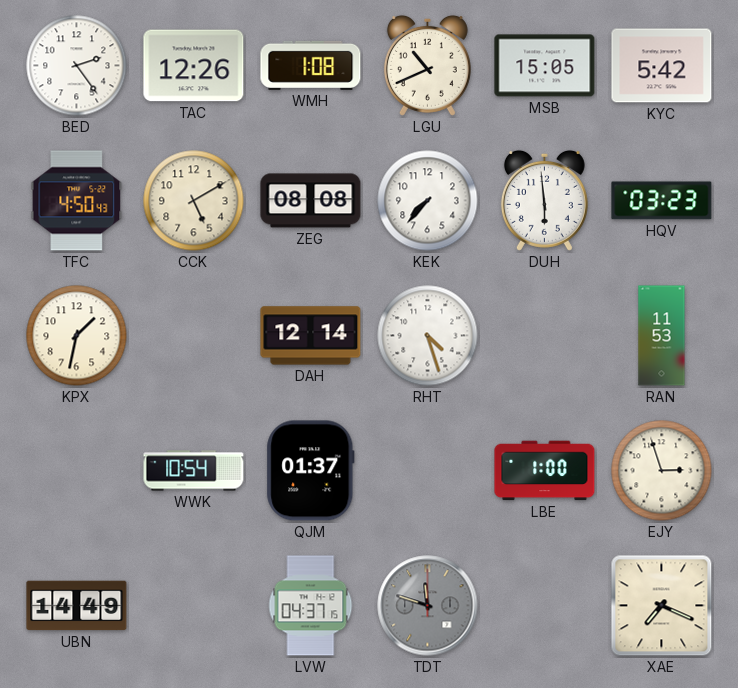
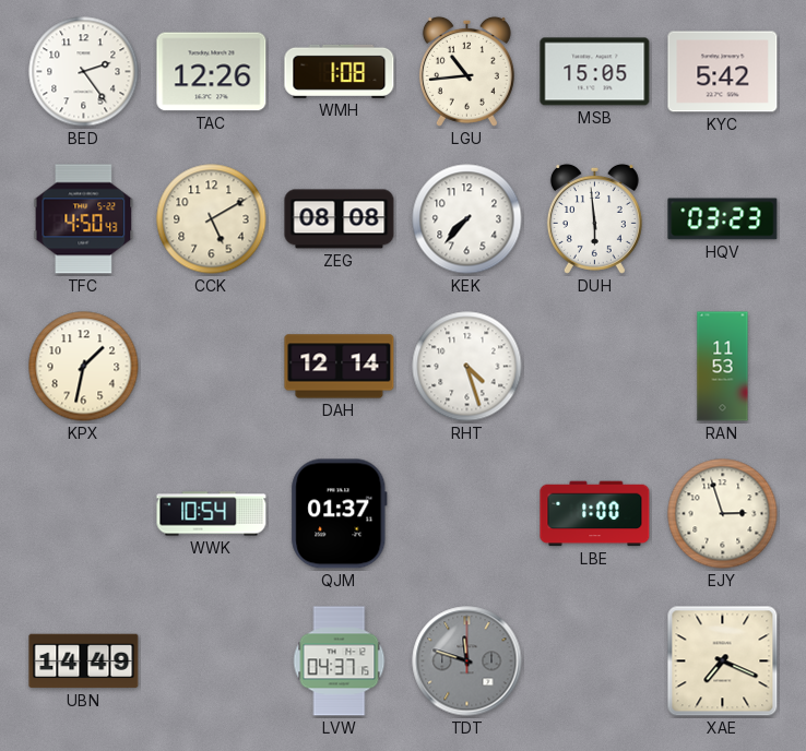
LGU: 10:41 -> 10:44
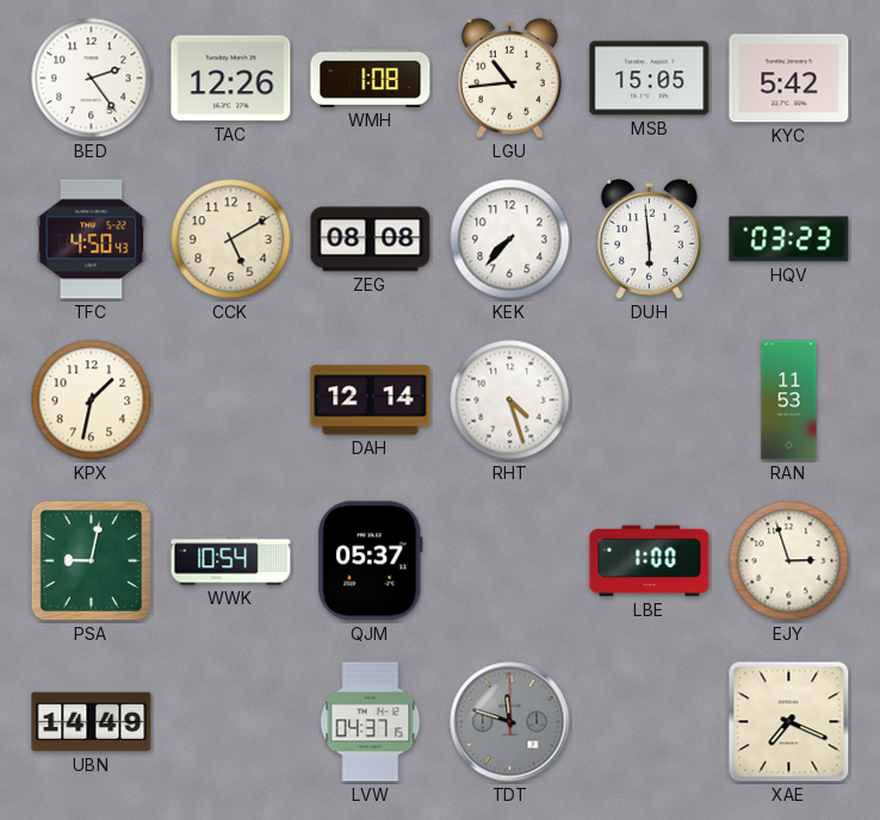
PSA: none -> 9:02
QJM: 01:37 -> 05:37
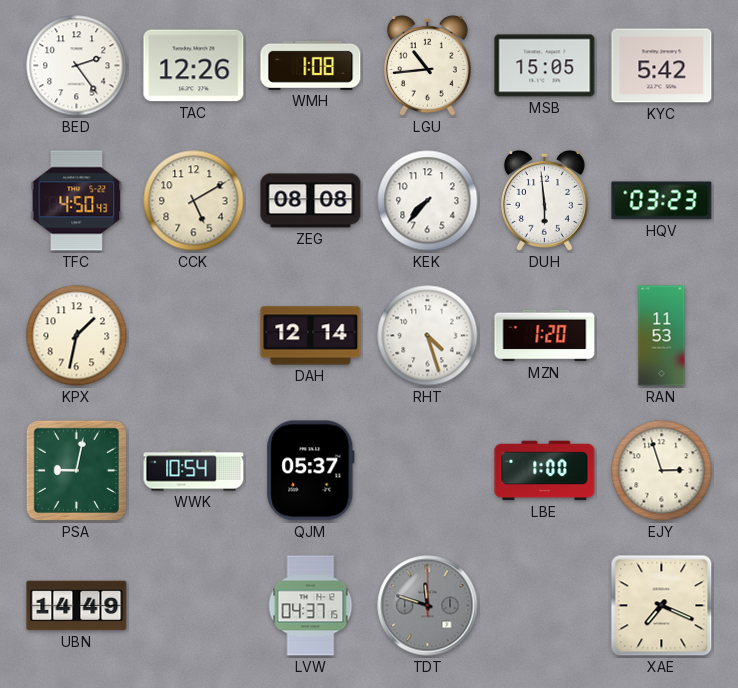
MZN: none -> 1:20
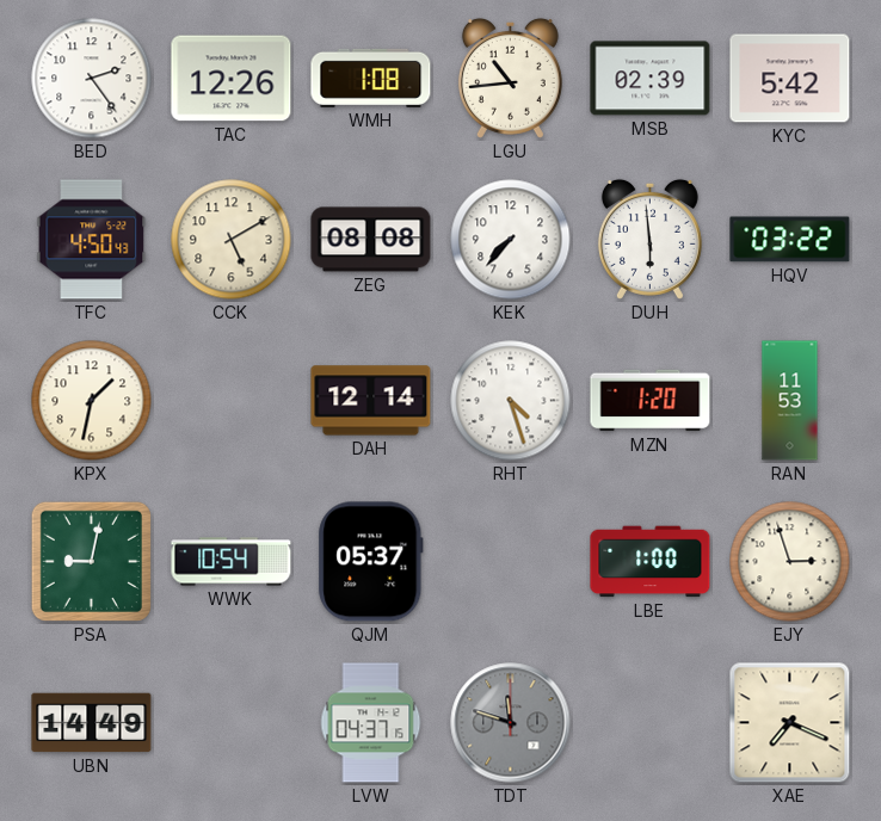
MSB: 15:05 -> 02:39
HQV: 03:23 -> 03:22
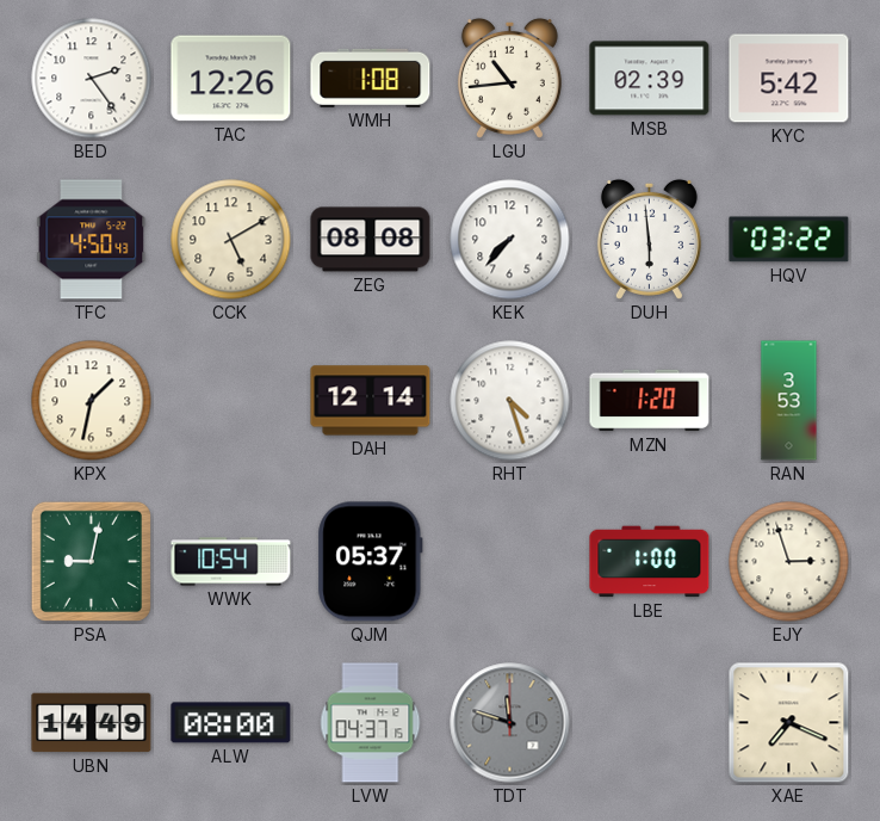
RAN: 11:53 -> 3:53
ALW: none -> 08:00
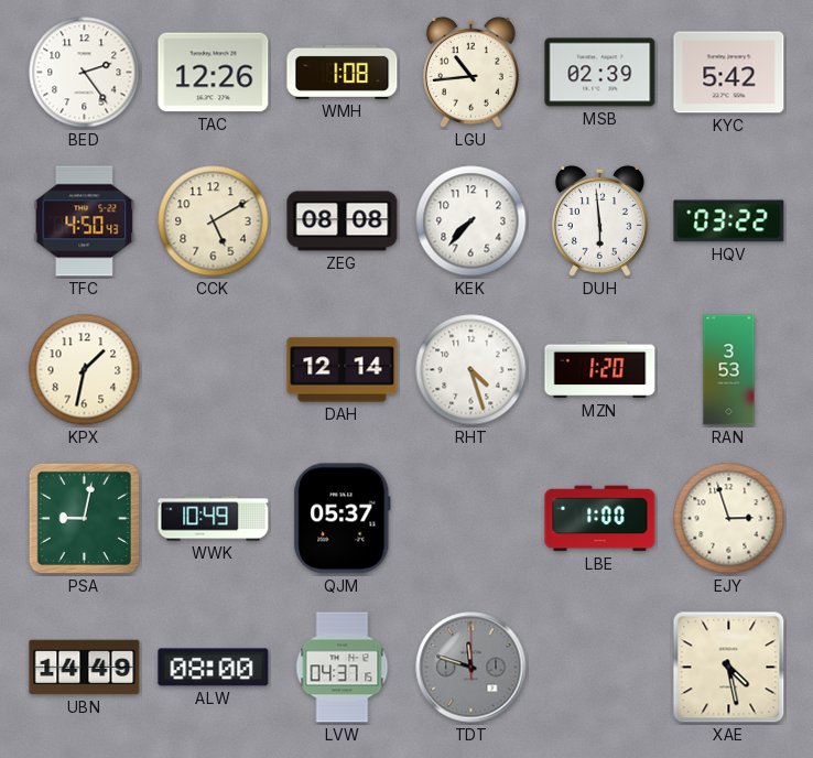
WWK: 10:54 -> 10:49
XAE: 7:19 -> 4:28
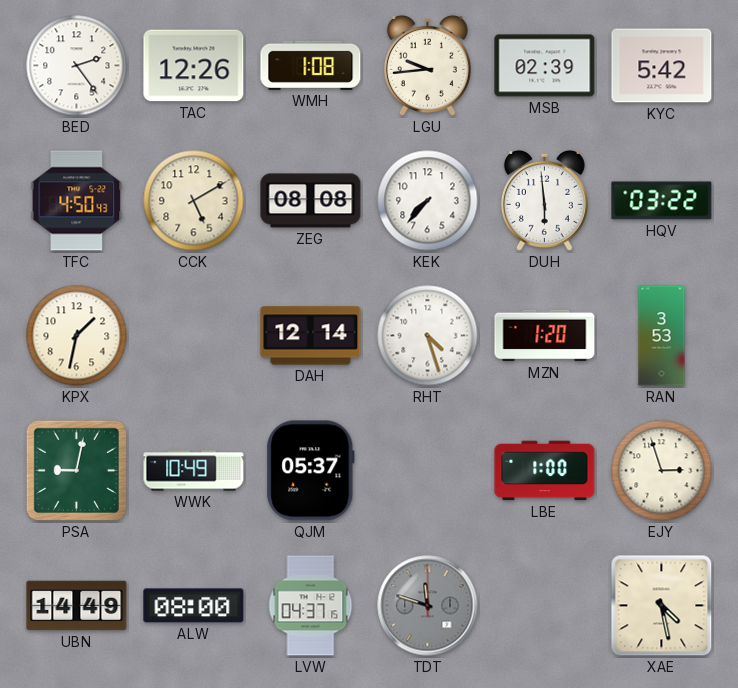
LGU: 10:44 -> 9:44
